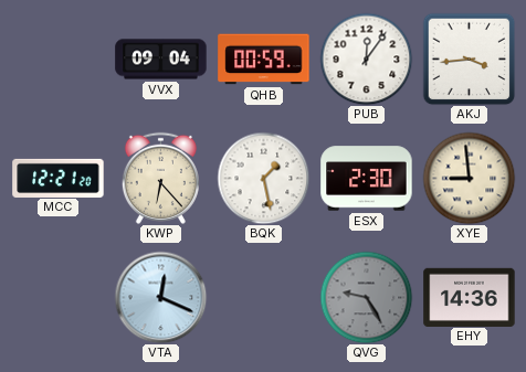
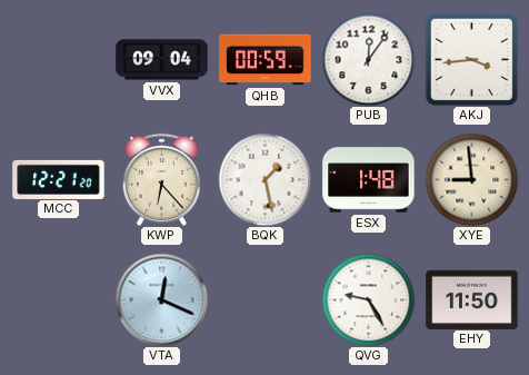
ESX: 2:30 -> 1:48
QVG dial: grey -> white
EHY: 14:36 -> 11:50
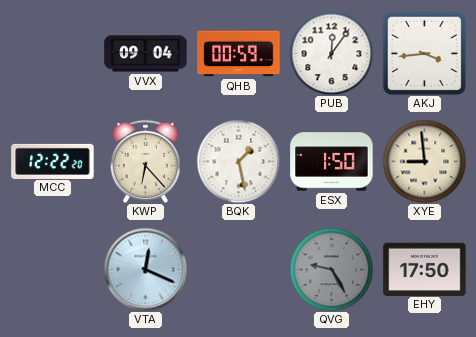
MCC: 12:21 -> 12:22
ESX: 1:48 -> 1:50
QVG dial: white -> grey
EHY: 11:50 -> 17:50
